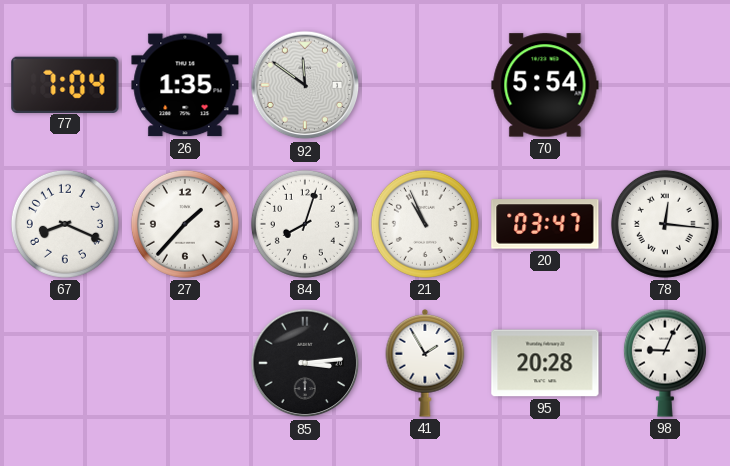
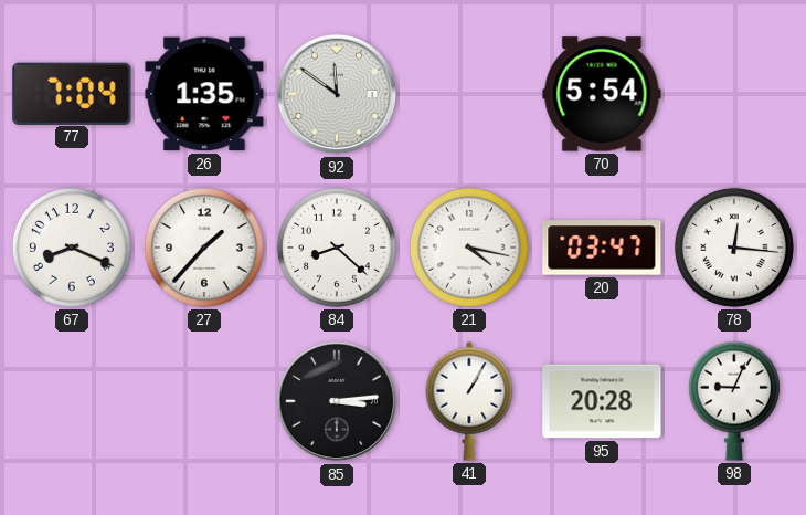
84: 8:03 -> 8:22
21: 10:56 -> 4:17
41: 1:55 -> 1:05
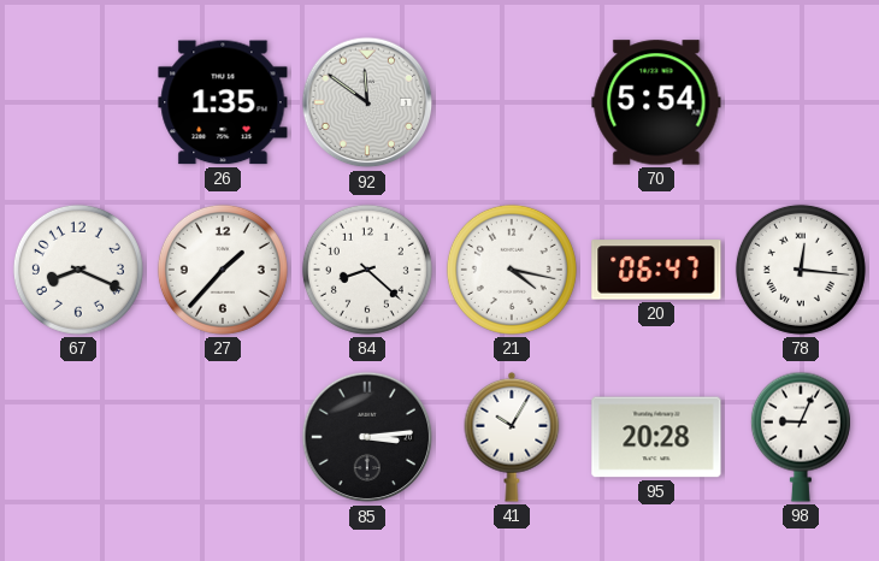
77: 7:04 -> none
20: 03:47 -> 06:47
41: 1:05 -> 10:05
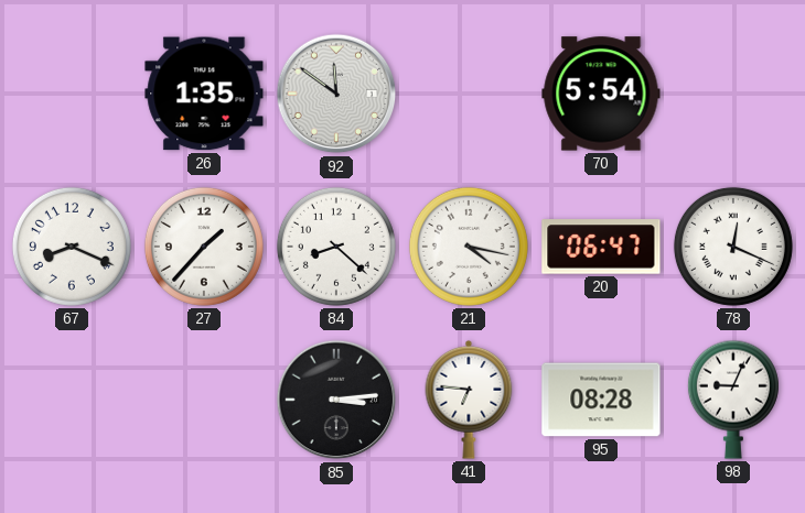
78: 12:16 -> 12:19
41: 10:05 -> 6:46
95: 20:28 -> 08:28
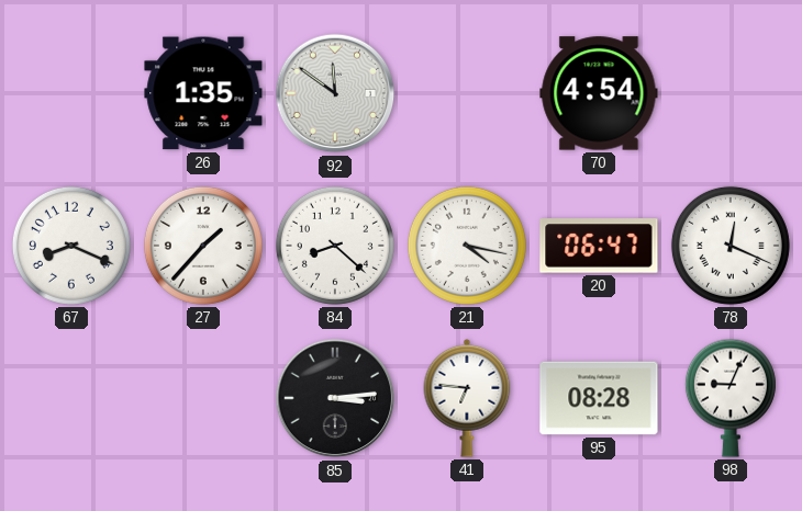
70: 5:54 -> 4:54
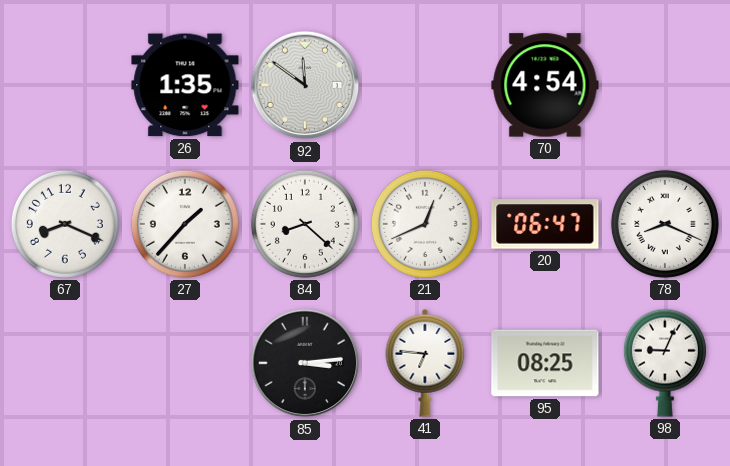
21: 4:17 -> 12:41
78: 12:19 -> 8:19
95: 08:28 -> 08:25
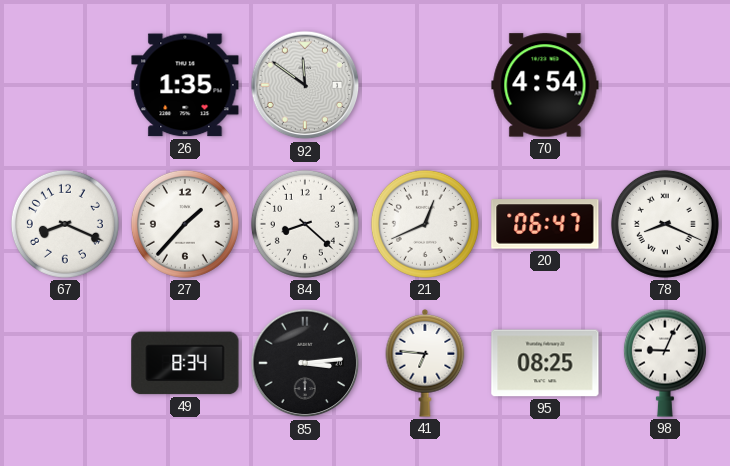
49: none -> 8:34
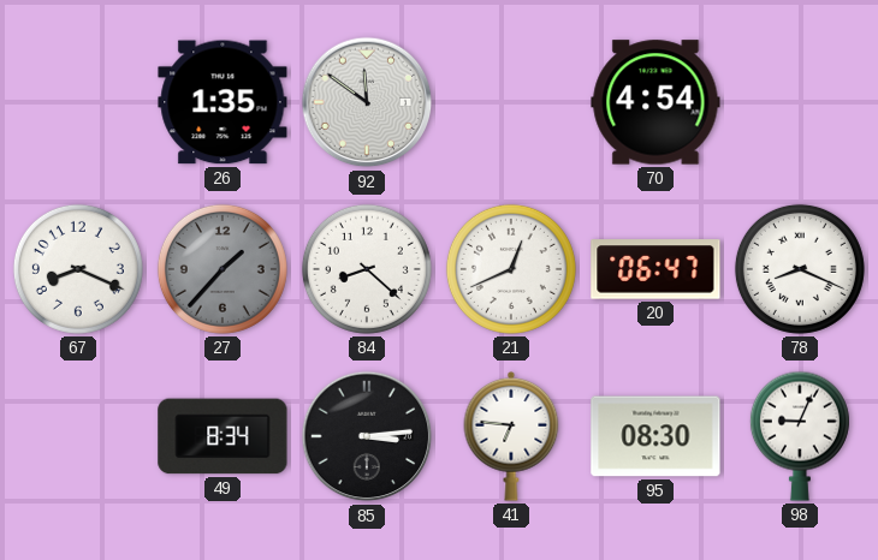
27 dial: white -> grey
95: 08:25 -> 08:30
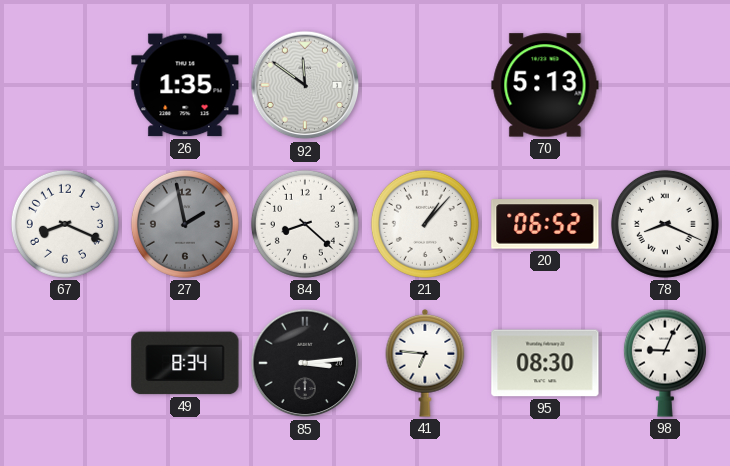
70: 4:54 -> 5:13
27: 1:37 -> 1:58
21: 12:41 -> 1:07
20: 06:47 -> 06:52
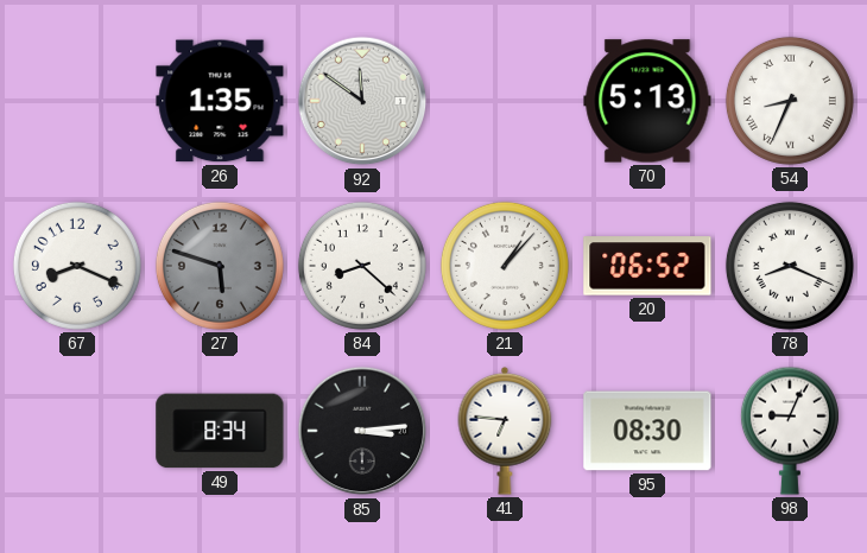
54: none -> 8:34
27: 1:58 -> 5:48
